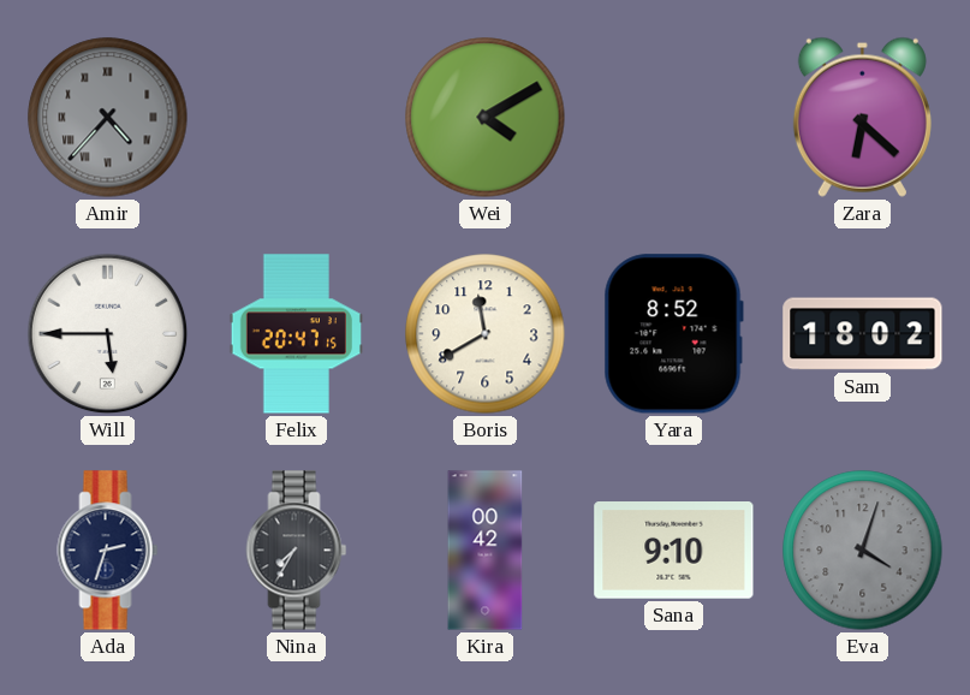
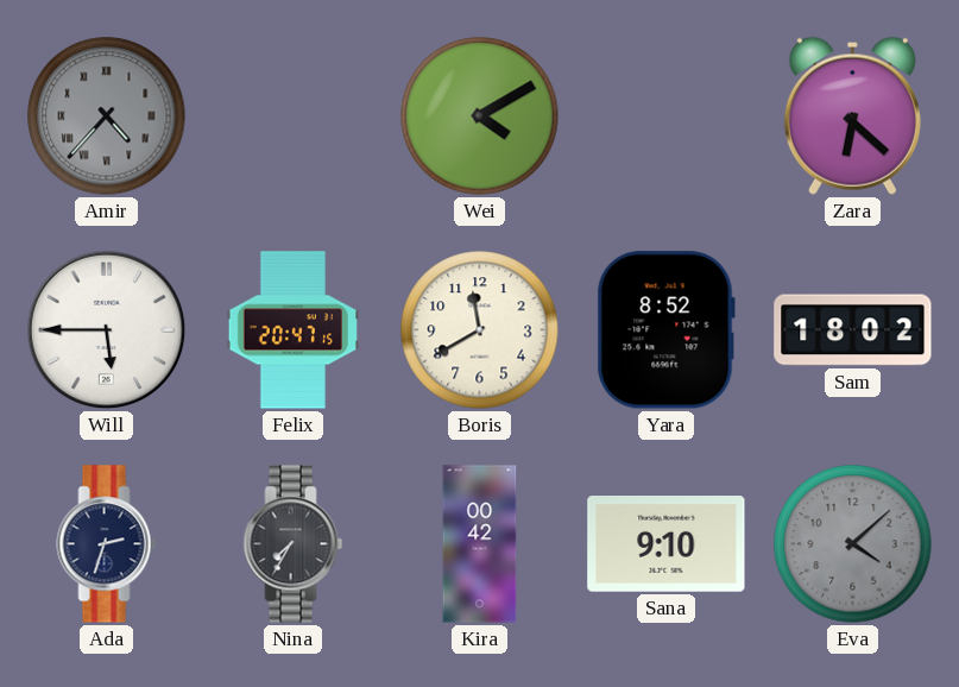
Eva: 4:03 -> 4:08
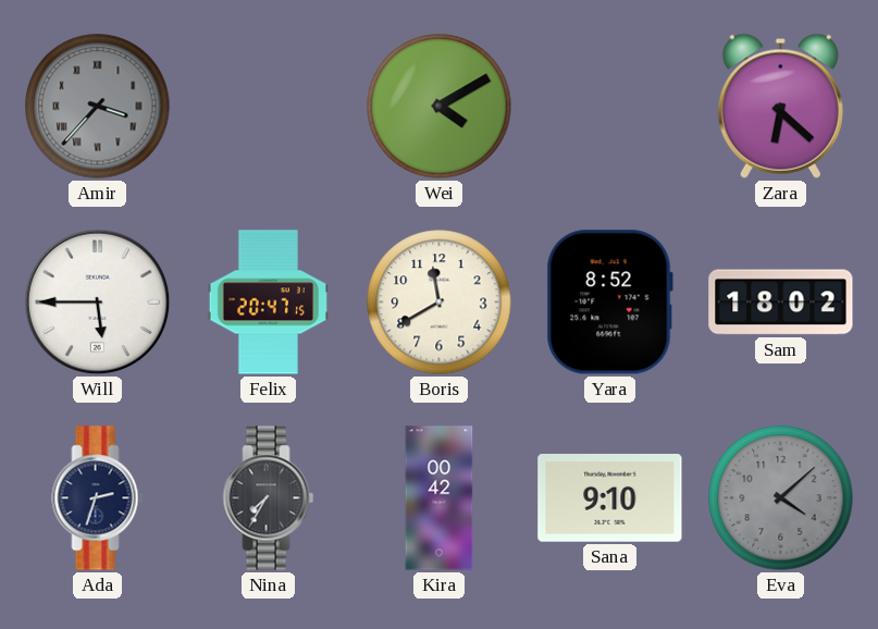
Amir: 4:37 -> 3:37
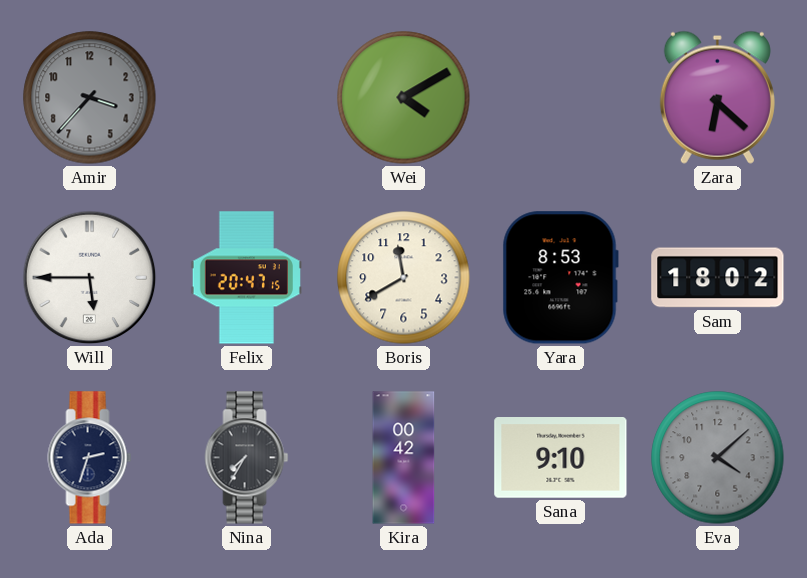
Amir numerals: Roman -> Arabic
Yara: 8:52 -> 8:53
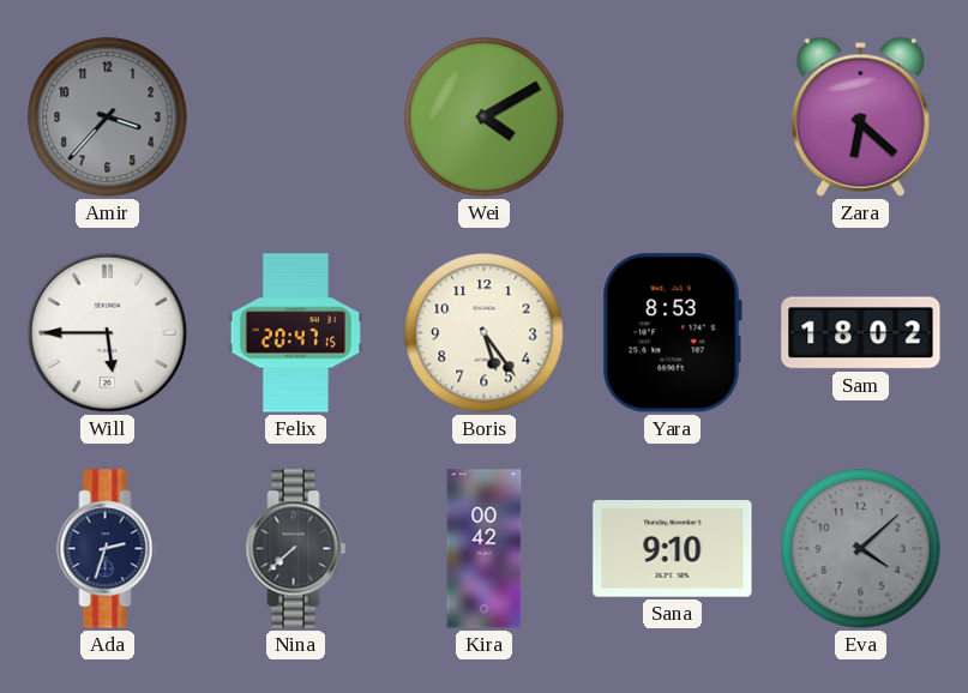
Boris: 11:40 -> 5:24
Nina: 7:35 -> 7:38
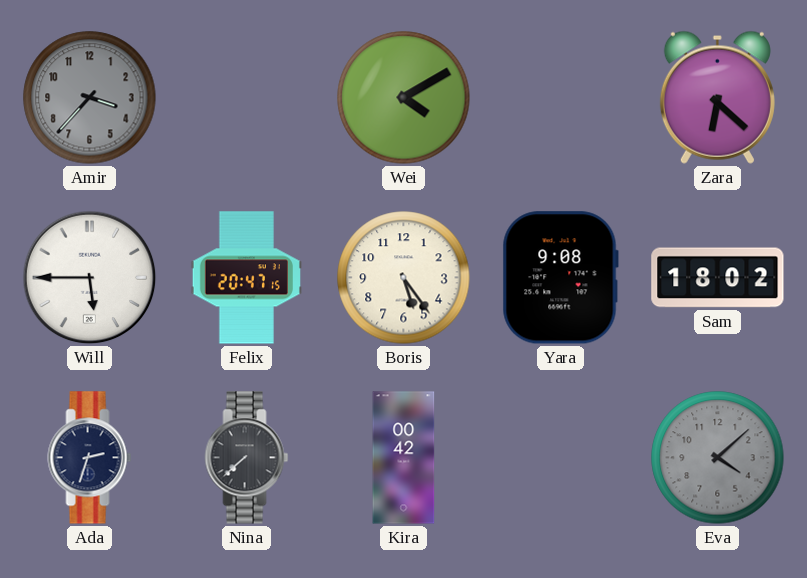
Yara: 8:53 -> 9:08
Sana: 9:10 -> none
